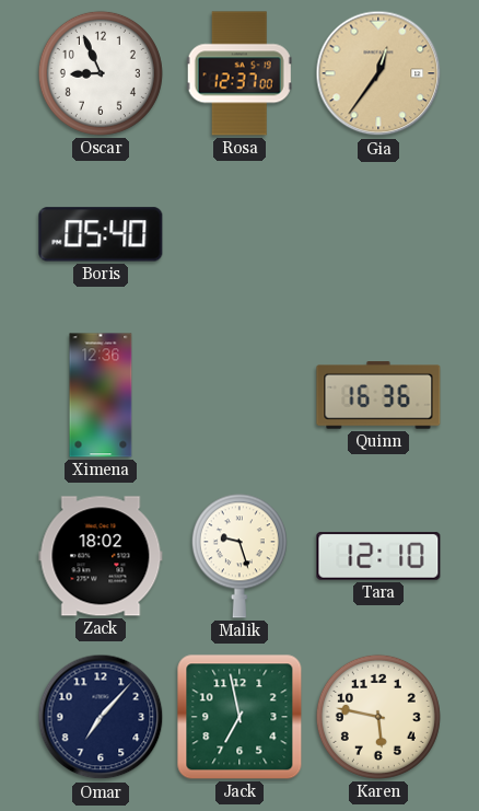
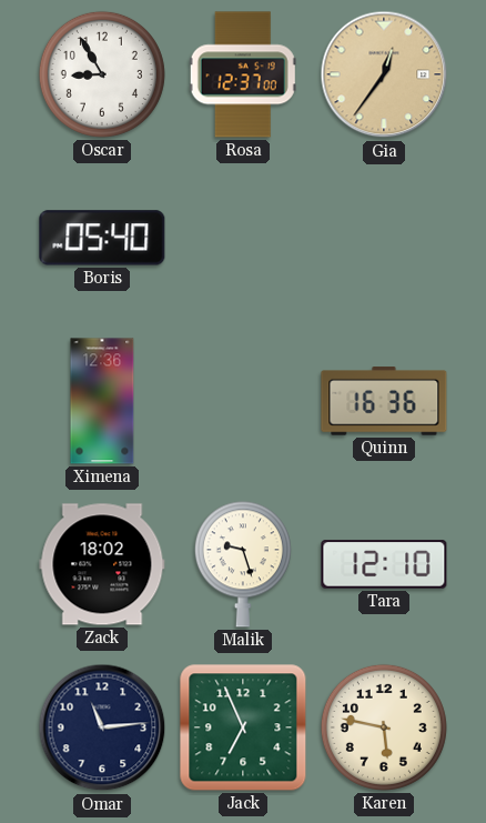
Oscar: 8:56 -> 8:55
Omar: 7:07 -> 11:14
Jack: 6:58 -> 6:56
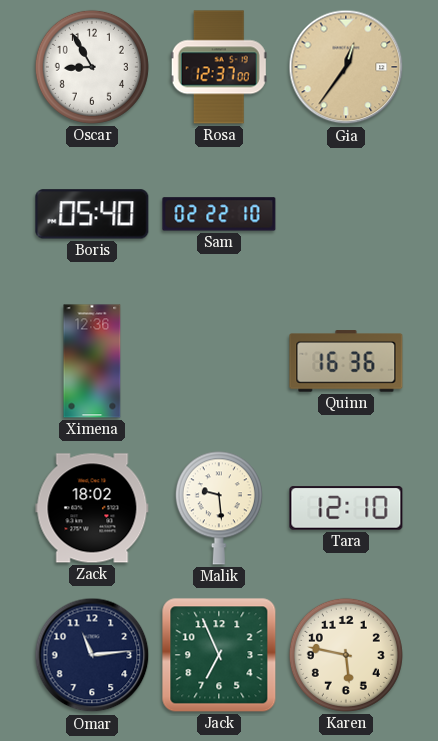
Sam: none -> 02:22
Malik: 9:27 -> 9:29
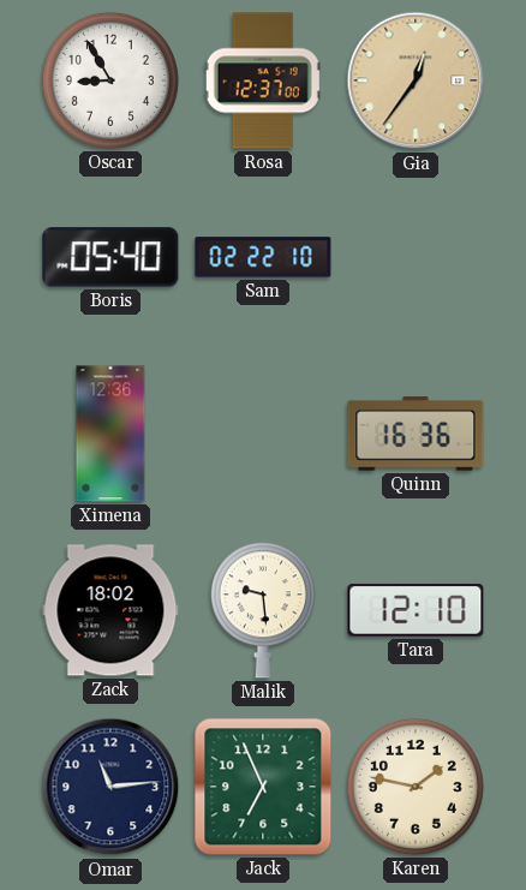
Karen: 5:47 -> 1:47
